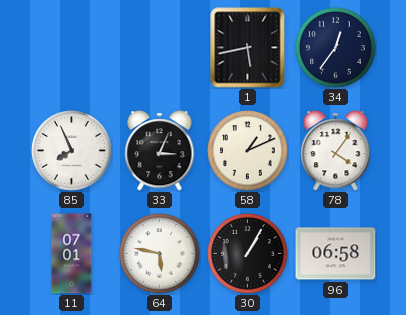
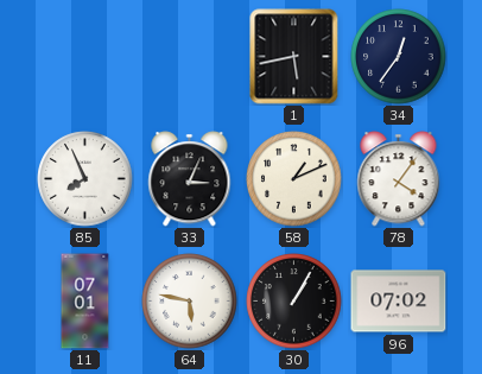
96: 06:58 -> 07:02
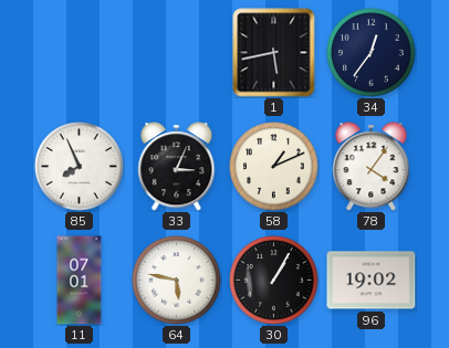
96: 07:02 -> 19:02
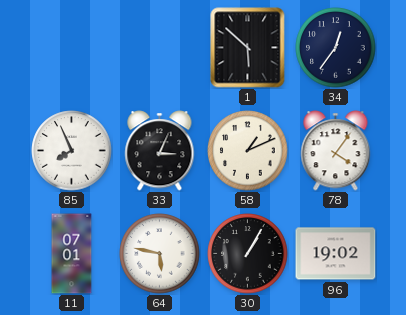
1: 5:43 -> 5:52
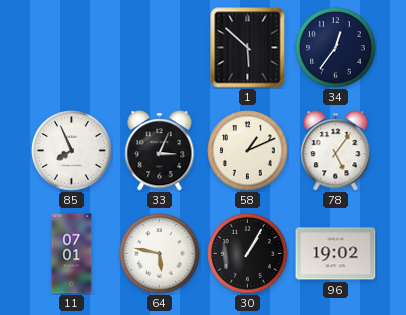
78: 4:06 -> 5:06
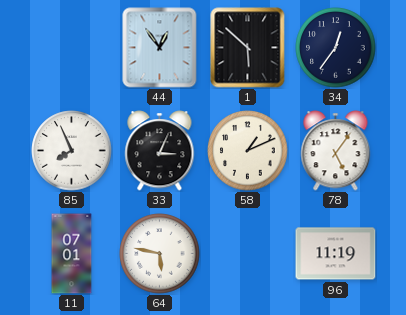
44: none -> 12:54
30: 1:05 -> none
96: 19:02 -> 11:19
